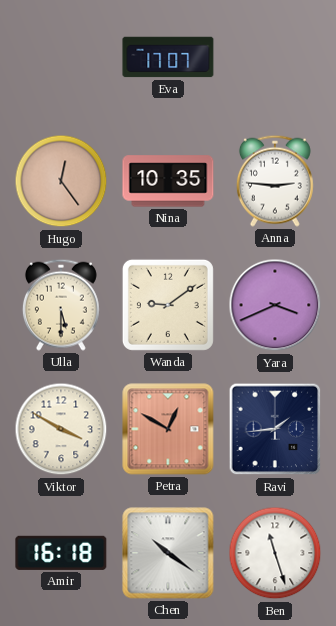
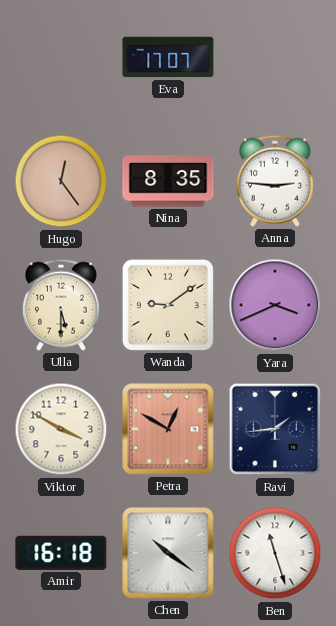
Nina: 10:35 -> 8:35
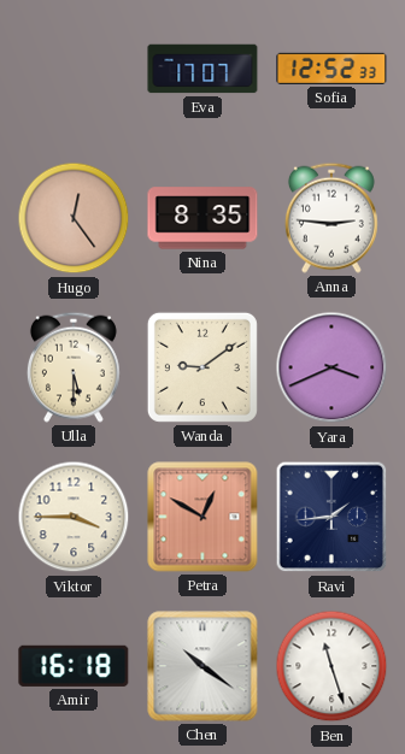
Sofia: none -> 12:52
Viktor: 3:50 -> 3:45
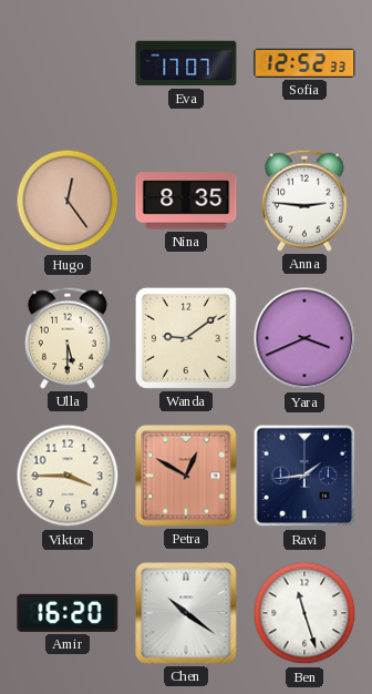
Amir: 16:18 -> 16:20
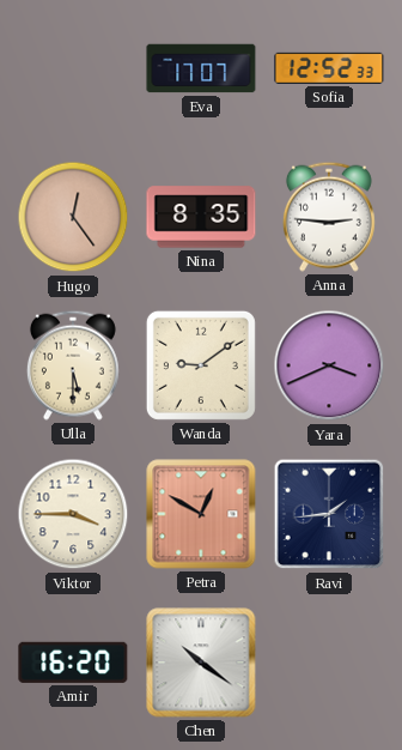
Ben: 11:27 -> none
